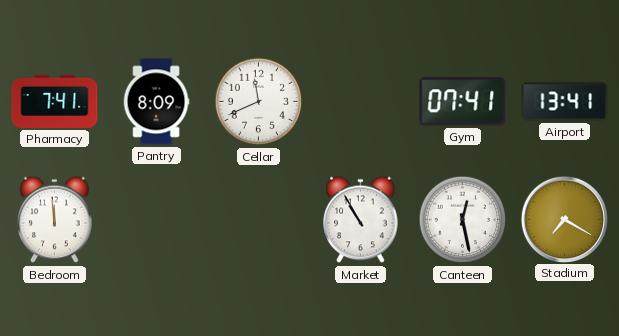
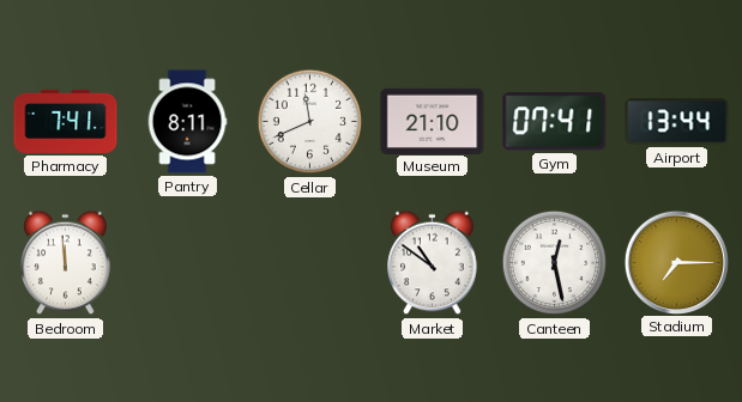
Pantry: 8:09 -> 8:11
Museum: none -> 21:10
Airport: 13:41 -> 13:44
Market: 10:55 -> 10:51
Stadium: 7:20 -> 7:15
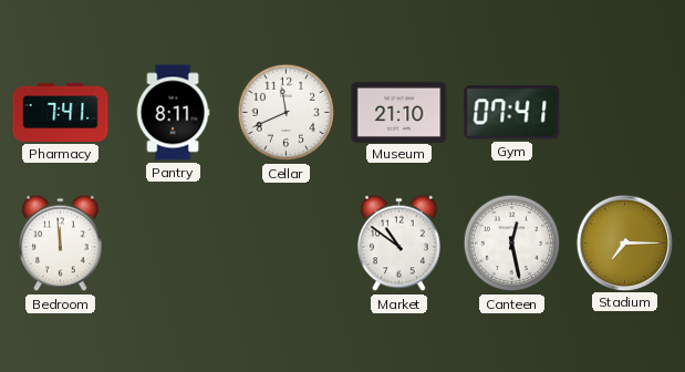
Airport: 13:44 -> none
